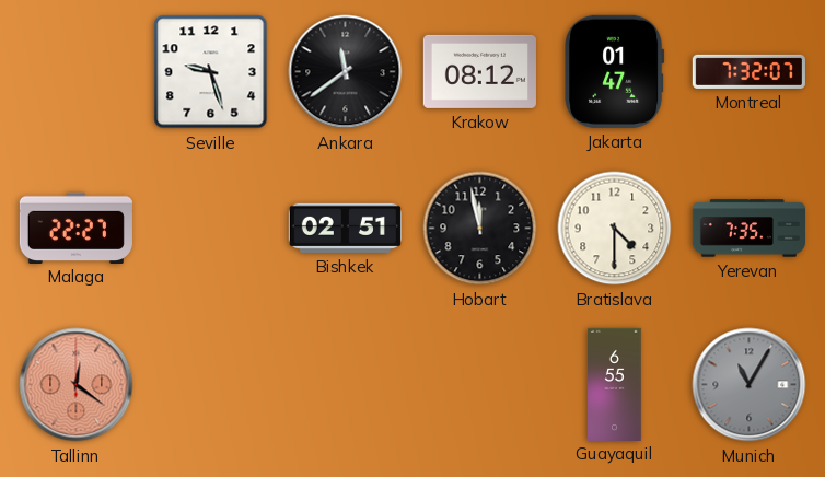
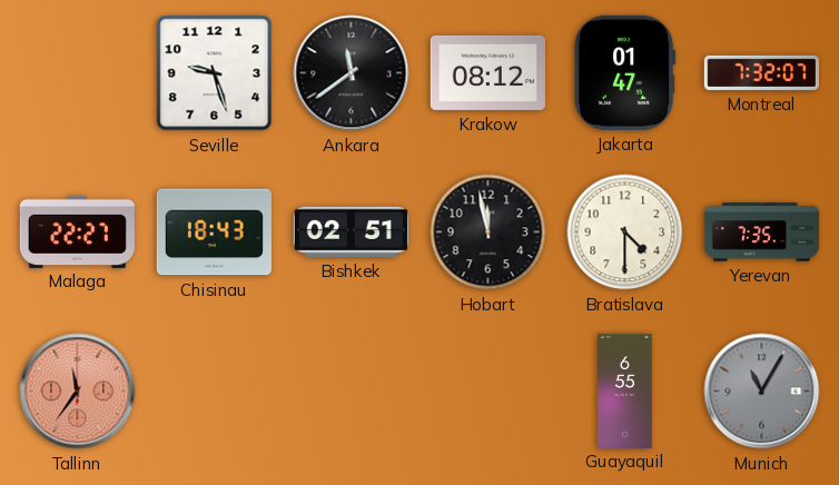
Chisinau: none -> 18:43
Tallinn: 12:21 -> 11:36
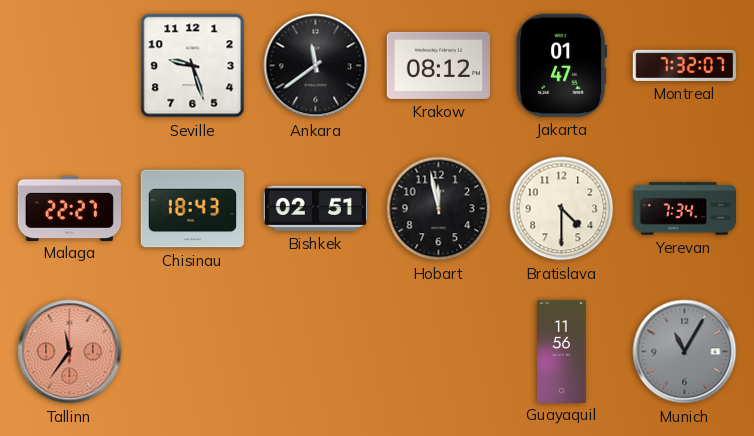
Yerevan: 7:35 -> 7:34
Guayaquil: 6:55 -> 11:56
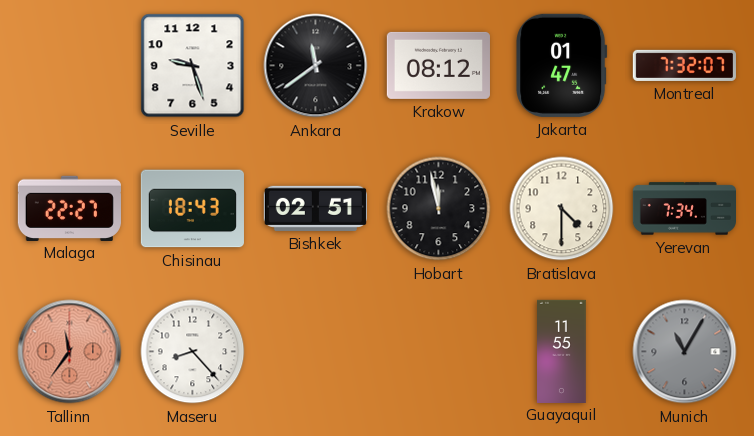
Maseru: none -> 8:23
Guayaquil: 11:56 -> 11:55
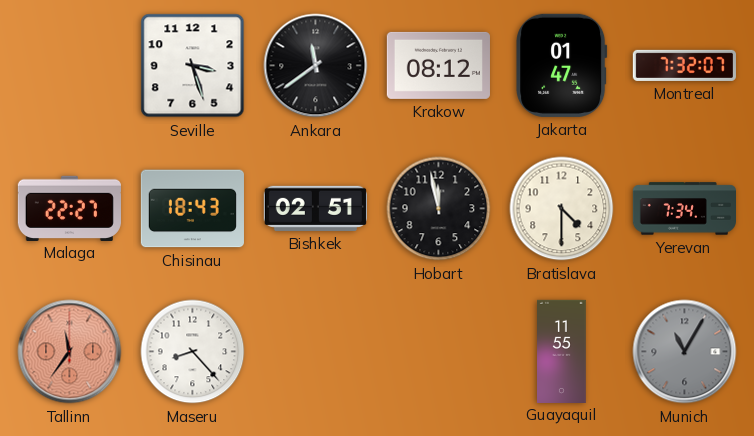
Seville: 9:27 -> 3:27
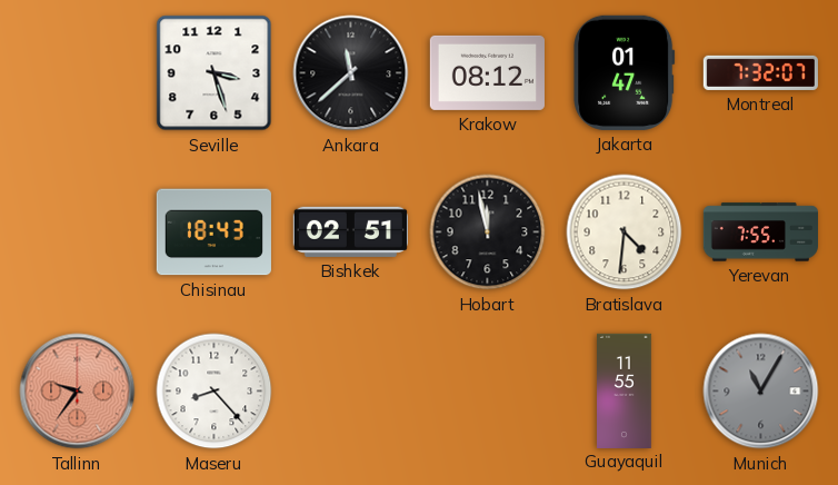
Ankara: 11:39 -> 11:38
Malaga: 22:27 -> none
Bratislava: 4:30 -> 4:31
Yerevan: 7:34 -> 7:55
Tallinn: 11:36 -> 9:36
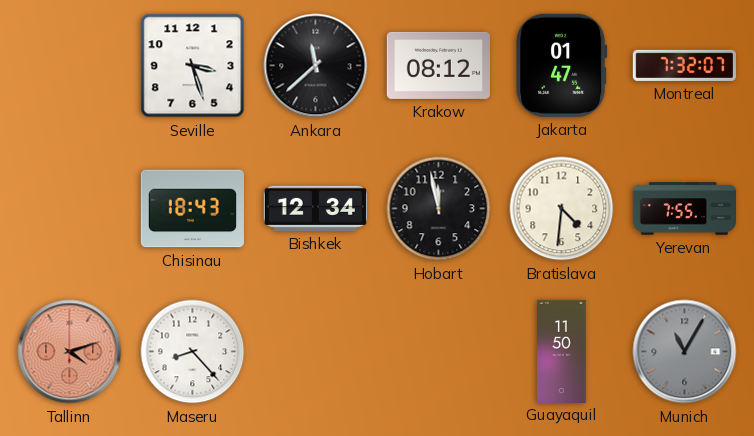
Bishkek: 02:51 -> 12:34
Tallinn: 9:36 -> 4:12
Guayaquil: 11:55 -> 11:50
